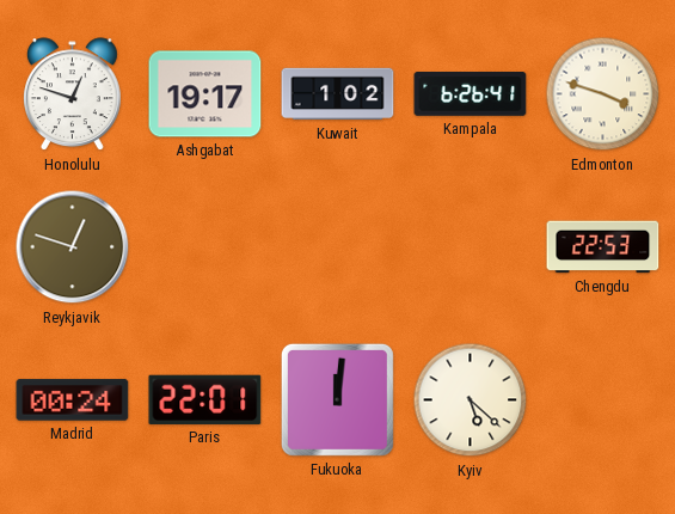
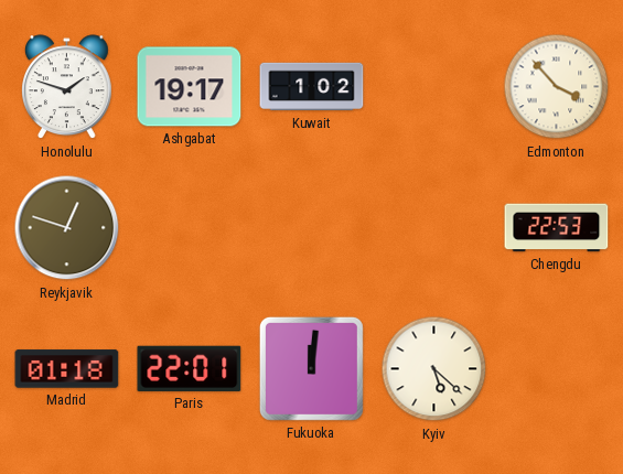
Honolulu: 12:48 -> 1:48
Kampala: 6:26 -> none
Edmonton: 3:48 -> 3:53
Madrid: 00:24 -> 01:18
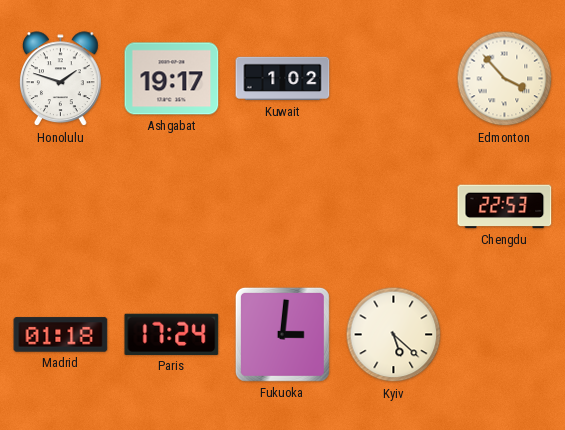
Reykjavik: 12:48 -> none
Paris: 22:01 -> 17:24
Fukuoka: 12:01 -> 3:01
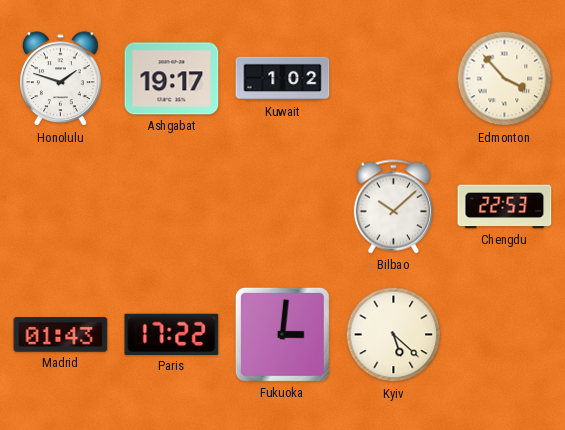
Bilbao: none -> 10:08
Madrid: 01:18 -> 01:43
Paris: 17:24 -> 17:22
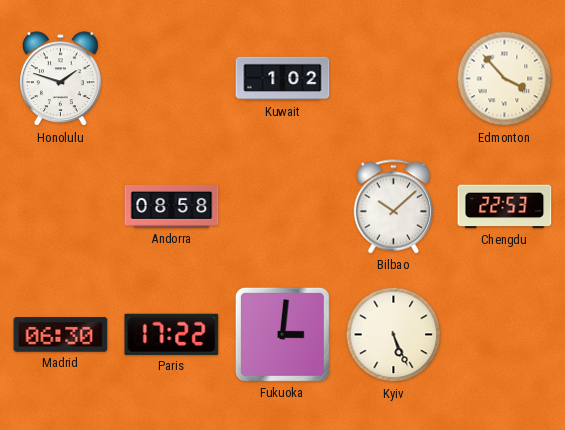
Ashgabat: 19:17 -> none
Andorra: none -> 08:58
Madrid: 01:43 -> 06:30
Kyiv: 5:22 -> 5:26
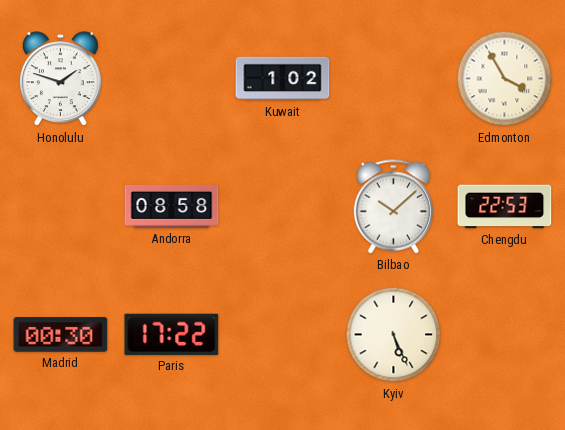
Edmonton: 3:53 -> 3:55
Madrid: 06:30 -> 00:30
Fukuoka: 3:01 -> none
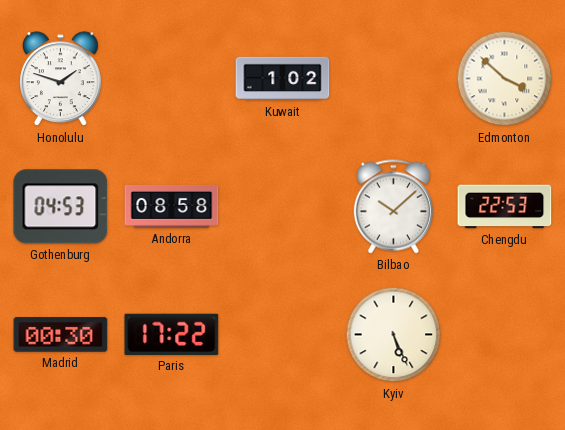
Edmonton: 3:55 -> 3:52
Gothenburg: none -> 04:53
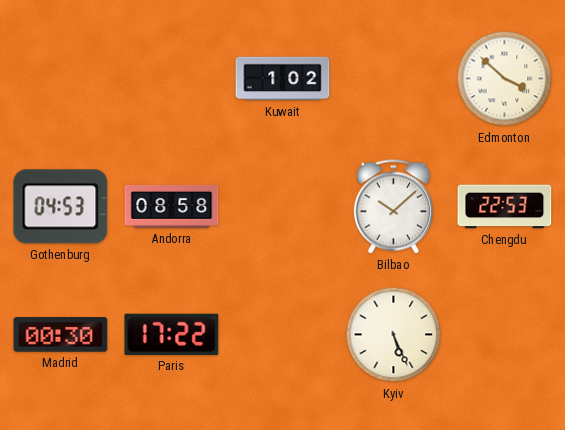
Honolulu: 1:48 -> none
